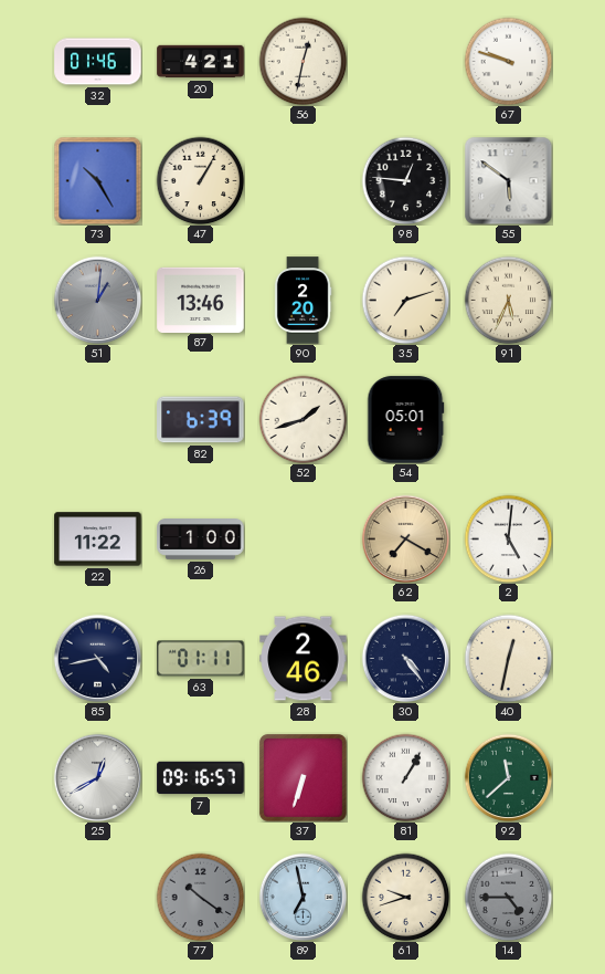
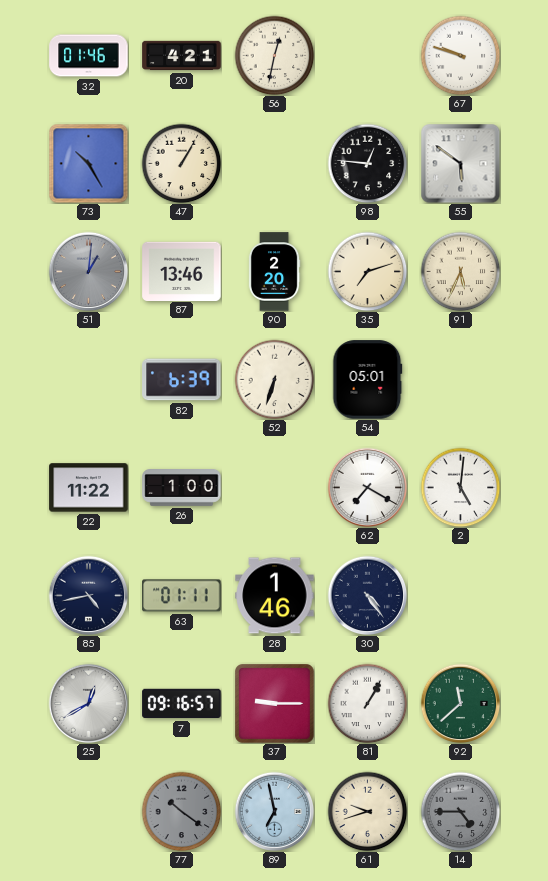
52: 1:42 -> 6:33
62 dial: champagne -> white
28: 2:46 -> 1:46
40: 12:32 -> none
37: 6:33 -> 9:15
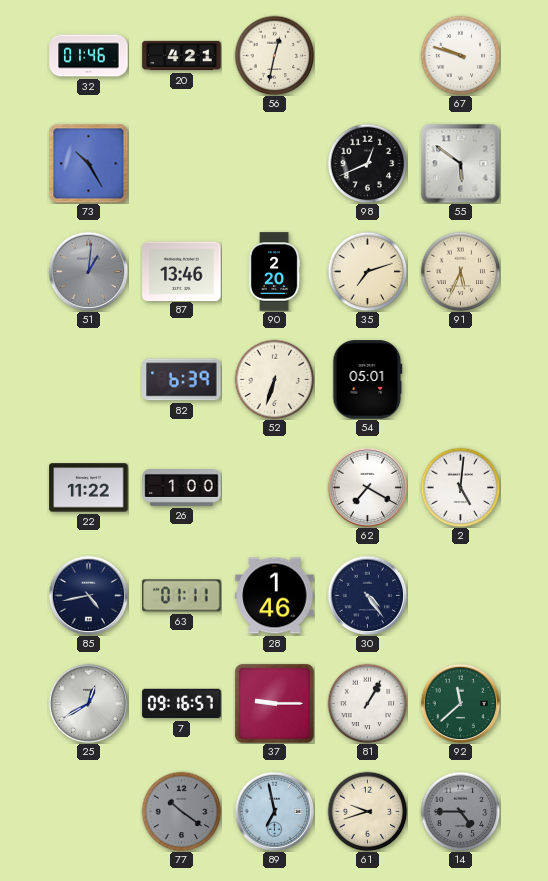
47: 1:05 -> none
98: 12:46 -> 12:41
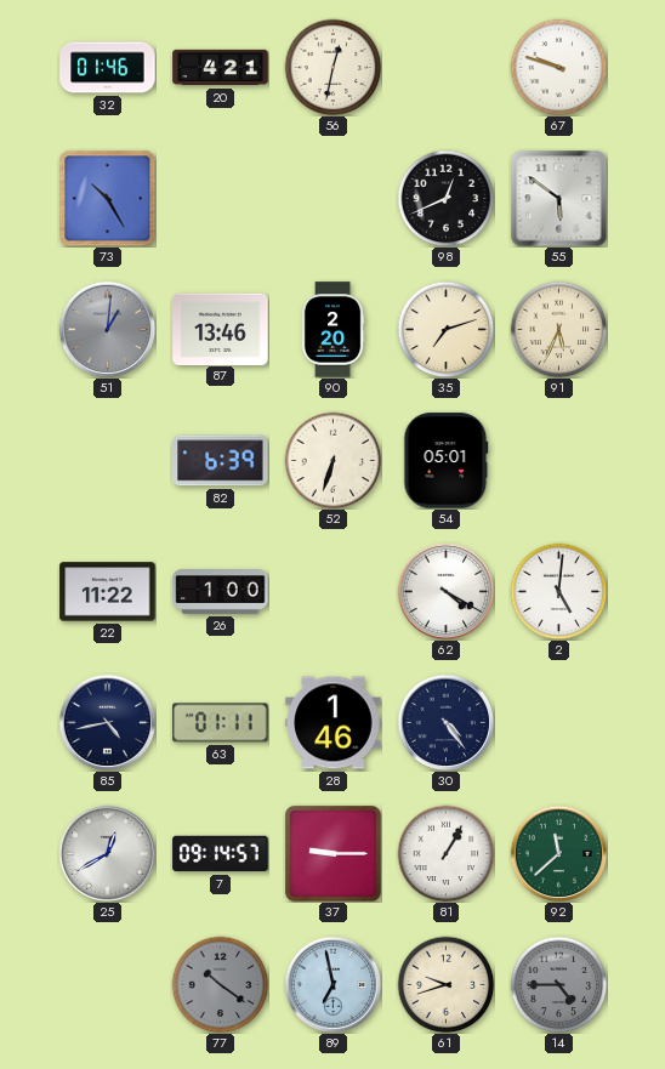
62: 7:20 -> 4:20
7: 09:16 -> 09:14
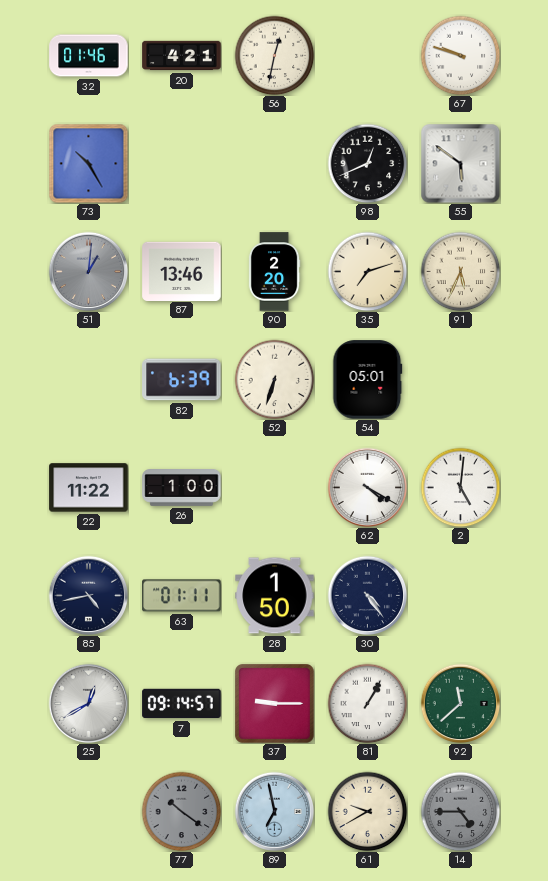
28: 1:46 -> 1:50
61: 9:42 -> 9:40
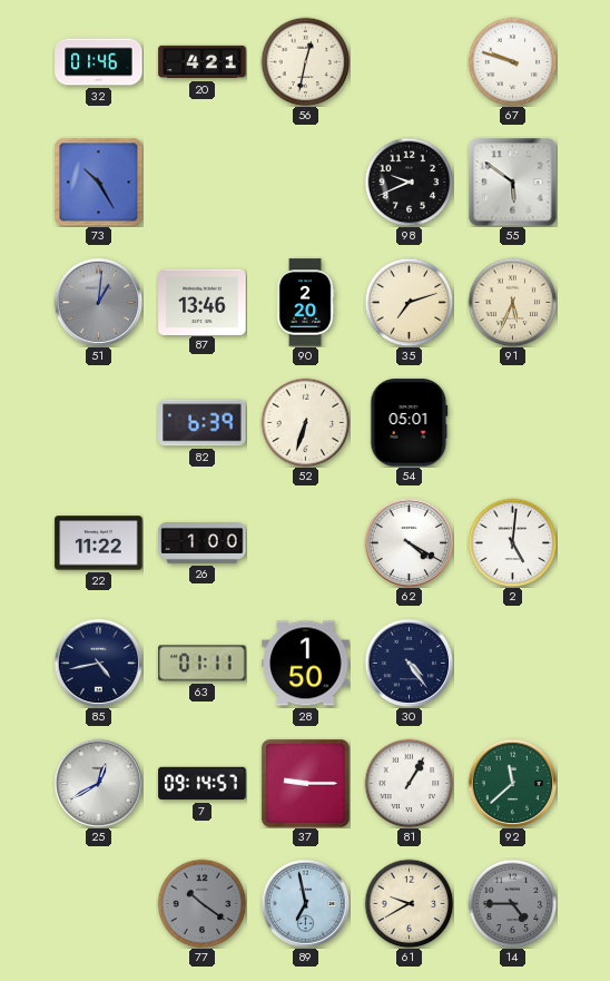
98: 12:41 -> 9:41
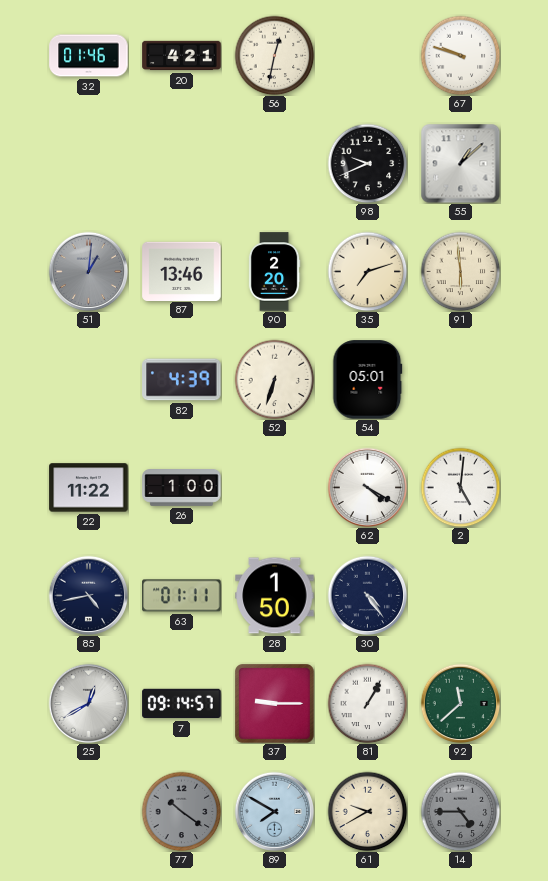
73: 10:25 -> none
55: 5:51 -> 1:08
91: 5:34 -> 5:59
82: 6:39 -> 4:39
89: 6:58 -> 7:50
